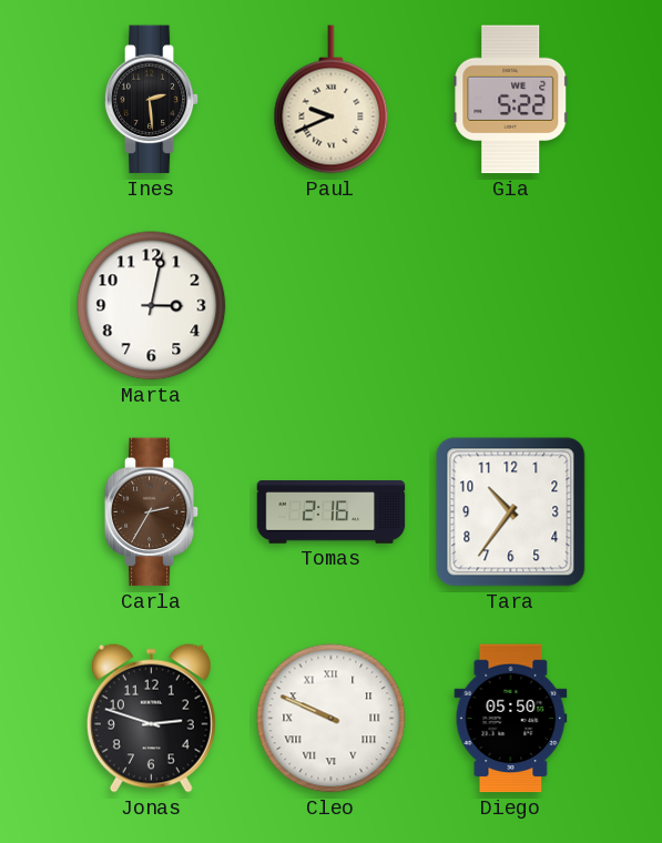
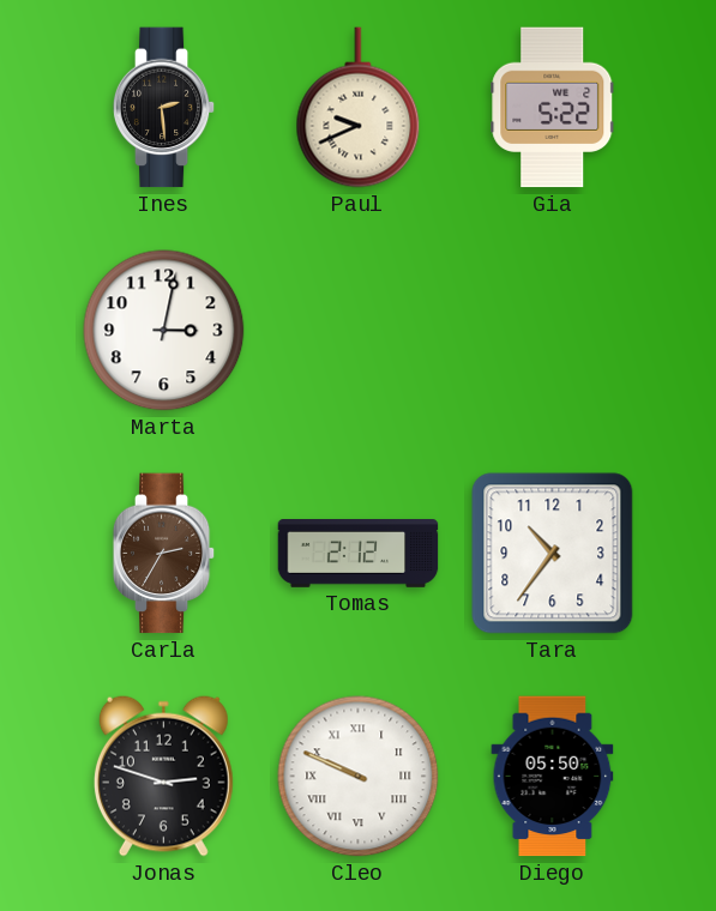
Tomas: 2:16 -> 2:12
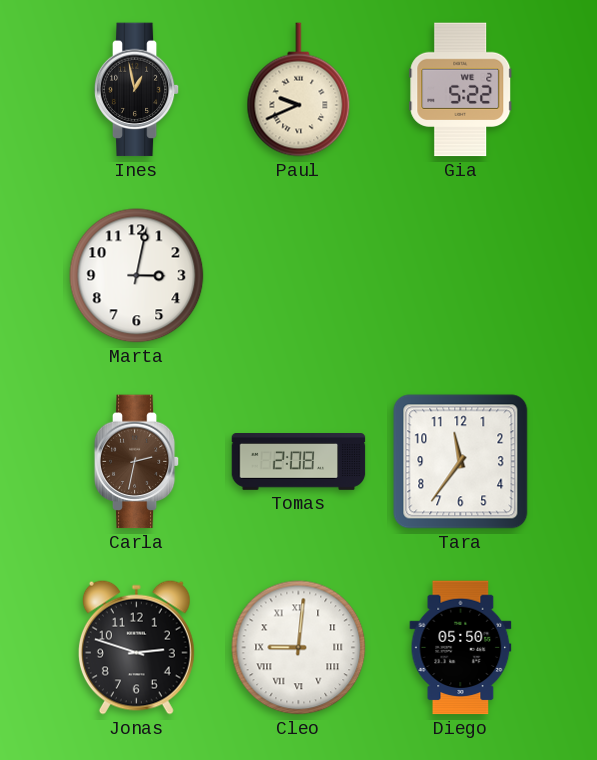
Ines: 2:29 -> 12:58
Carla: 2:35 -> 2:32
Tomas: 2:12 -> 2:08
Tara: 10:36 -> 11:36
Cleo: 9:49 -> 9:01
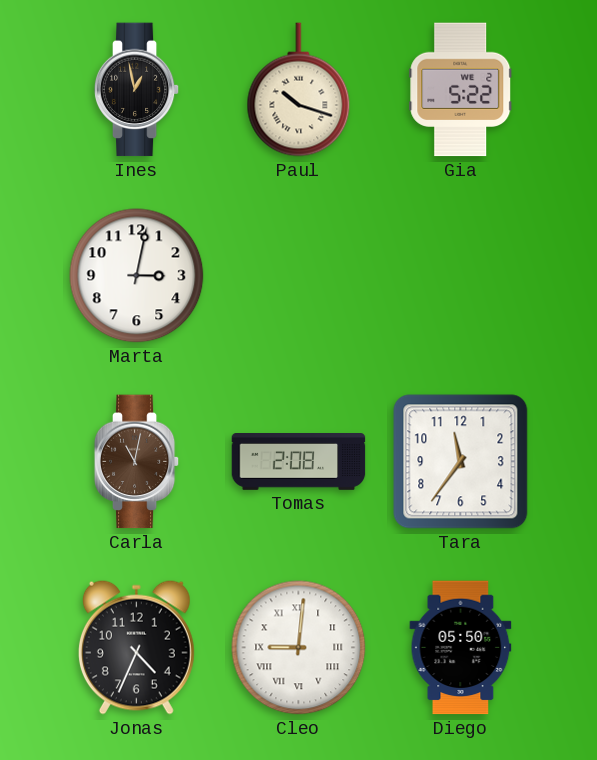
Paul: 9:41 -> 10:18
Carla: 2:32 -> 11:02
Jonas: 2:48 -> 4:34
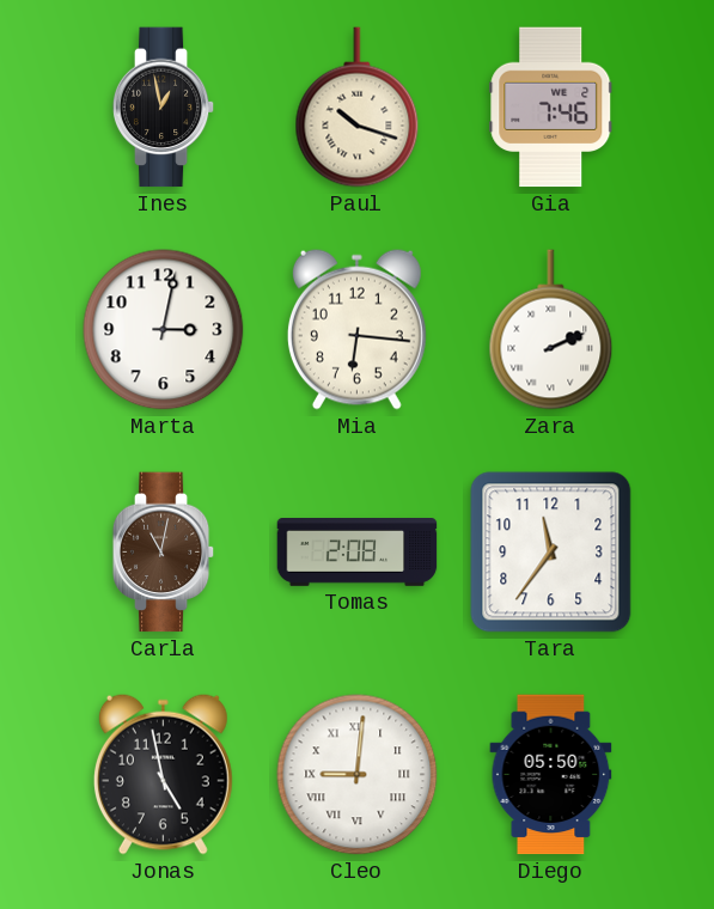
Gia: 5:22 -> 7:46
Mia: none -> 6:16
Zara: none -> 2:11
Jonas: 4:34 -> 4:58
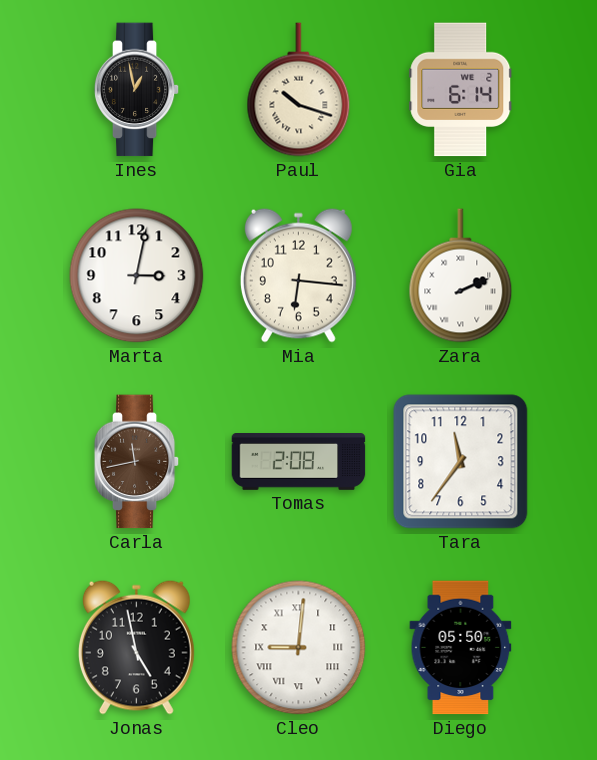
Gia: 7:46 -> 6:14
Carla: 11:02 -> 11:43
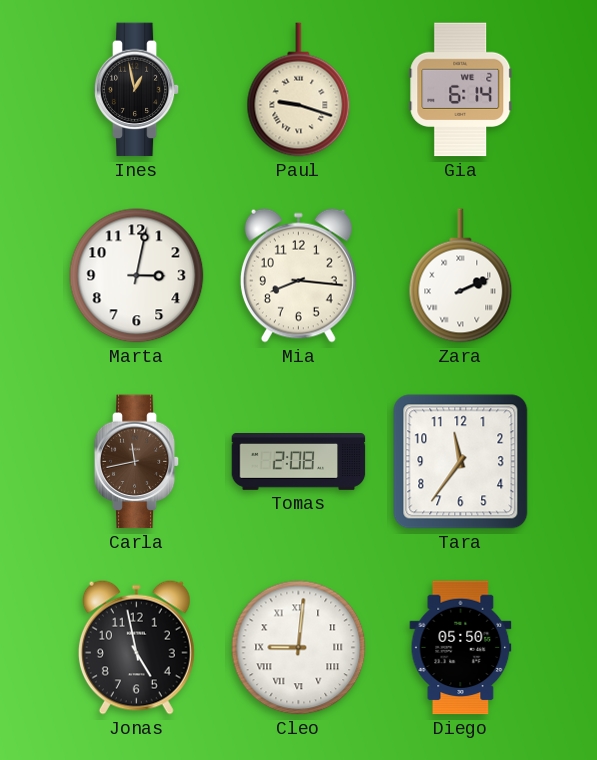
Paul: 10:18 -> 9:18
Mia: 6:16 -> 8:16
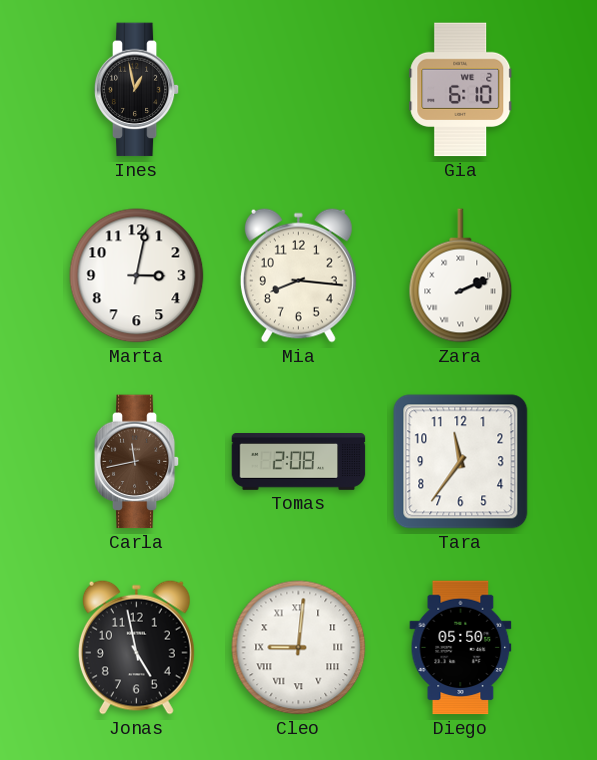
Paul: 9:18 -> none
Gia: 6:14 -> 6:10
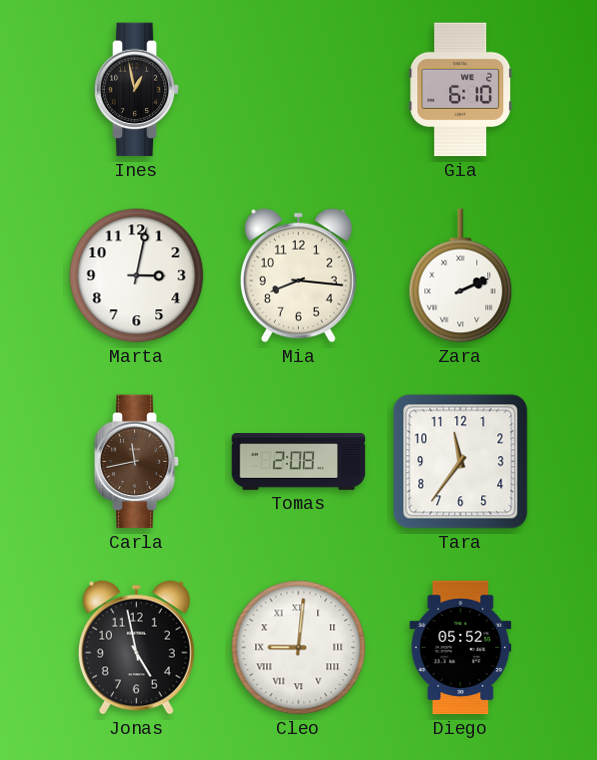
Diego: 05:50 -> 05:52
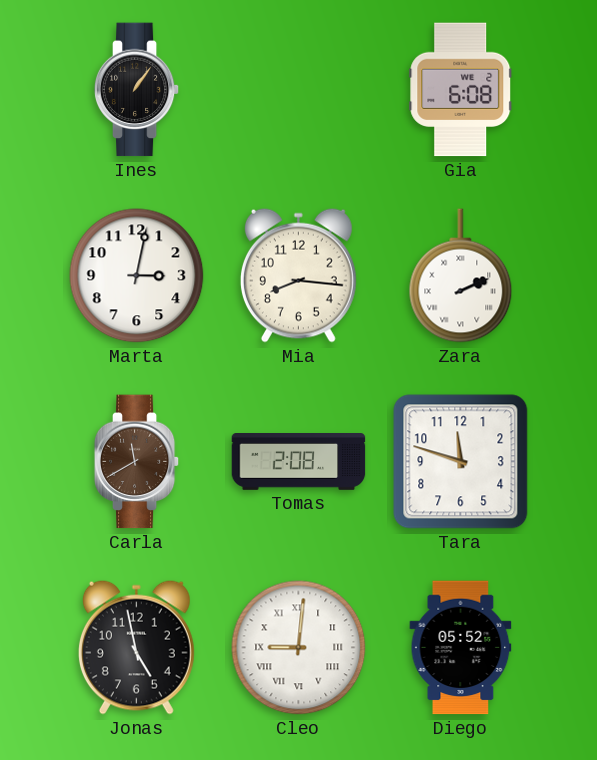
Ines: 12:58 -> 1:06
Gia: 6:10 -> 6:08
Carla: 11:43 -> 11:40
Tara: 11:36 -> 11:48
